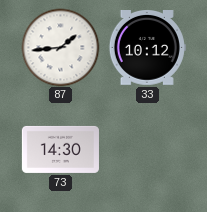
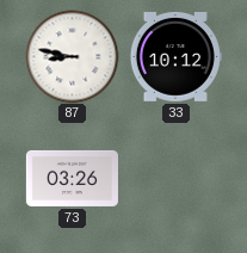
87: 1:44 -> 8:47
73: 14:30 -> 03:26
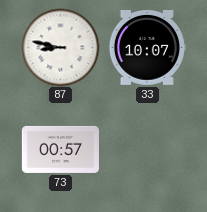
33: 10:12 -> 10:07
73: 03:26 -> 00:57
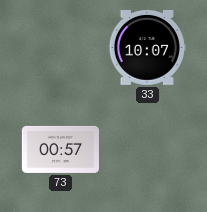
87: 8:47 -> none
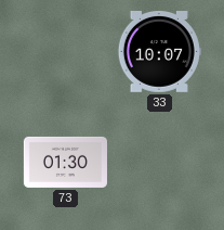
73: 00:57 -> 01:30
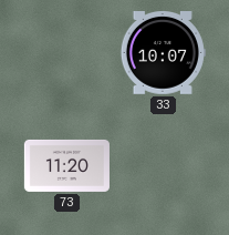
73: 01:30 -> 11:20
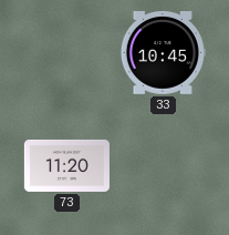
33: 10:07 -> 10:45
